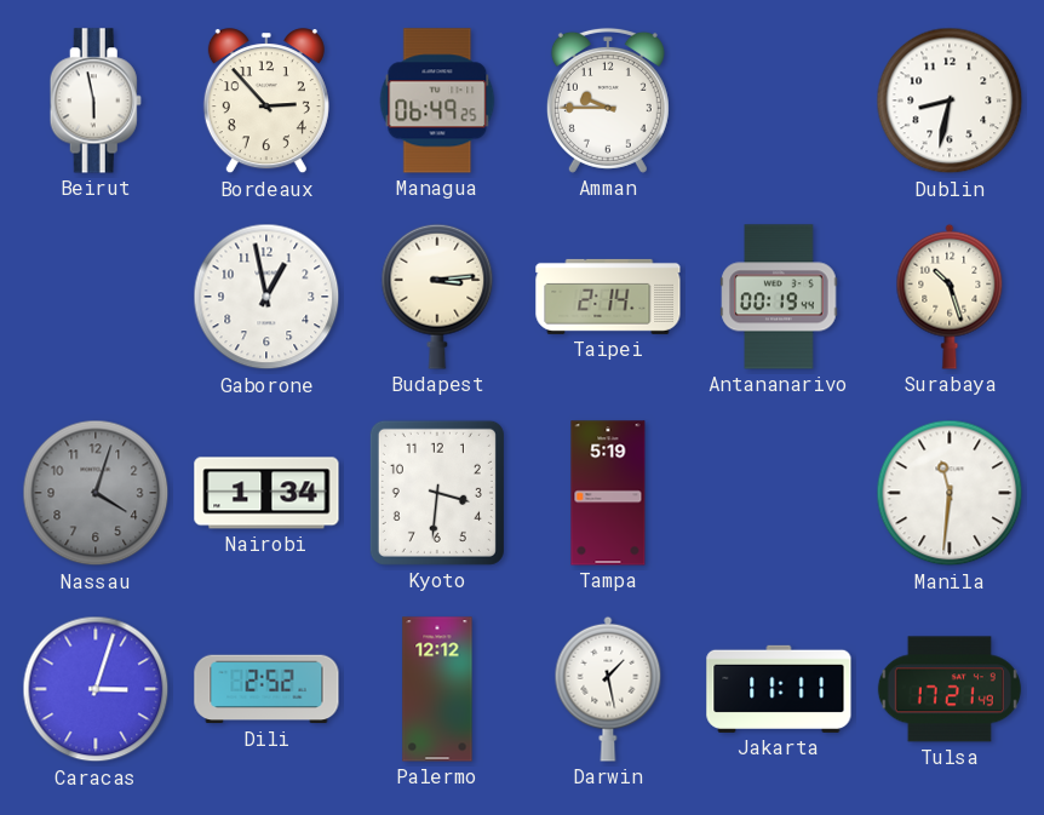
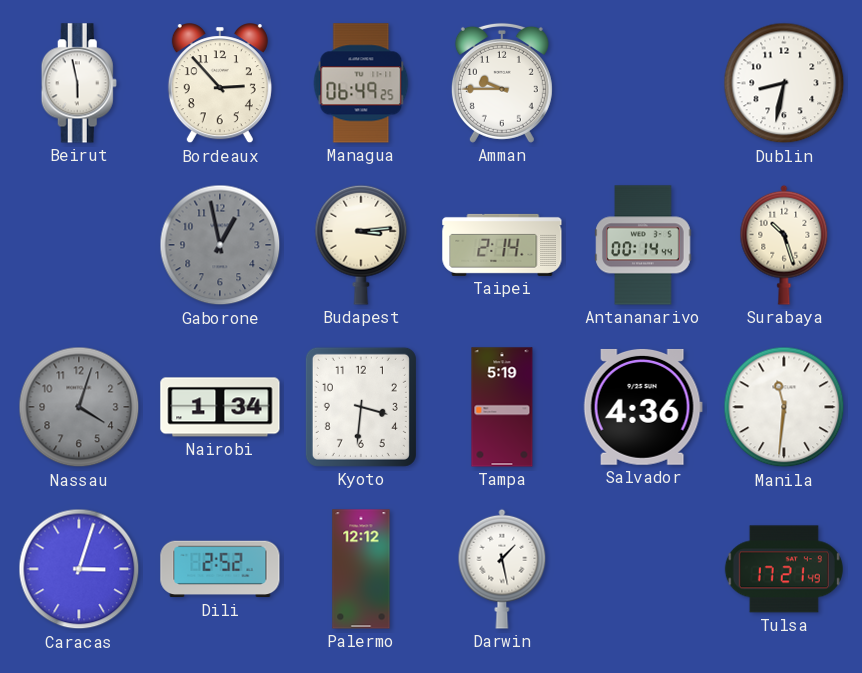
Gaborone dial: white -> grey
Antananarivo: 00:19 -> 00:14
Salvador: none -> 4:36
Jakarta: 11:11 -> none
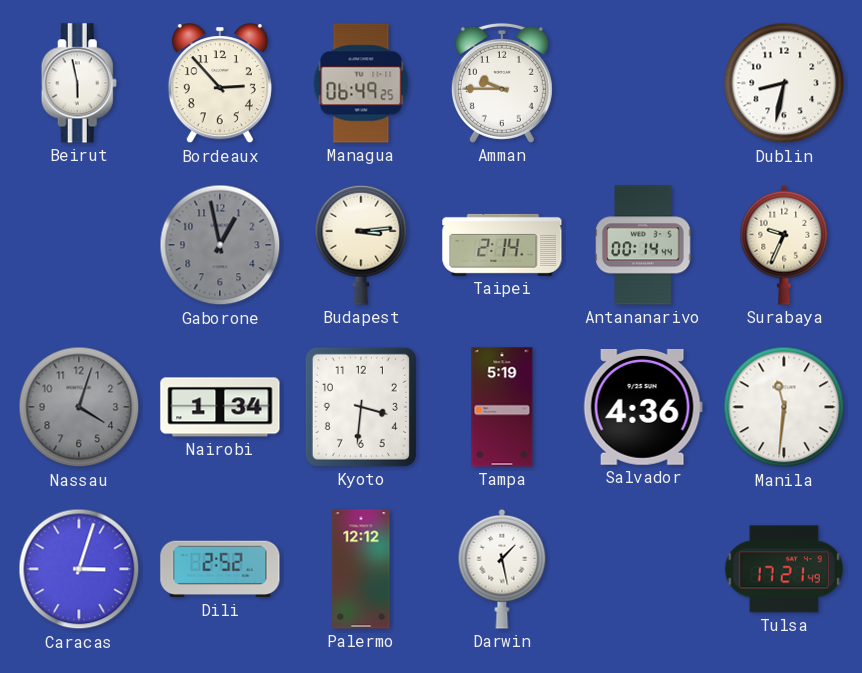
Surabaya: 10:27 -> 9:34
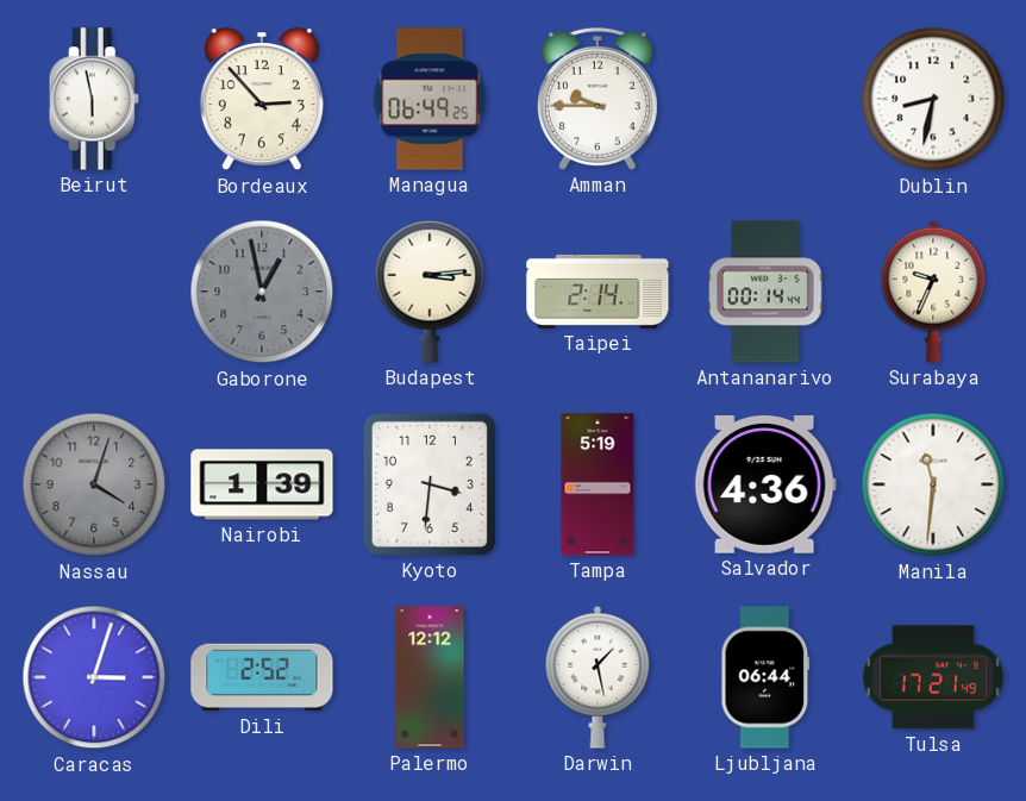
Nairobi: 1:34 -> 1:39
Ljubljana: none -> 06:44
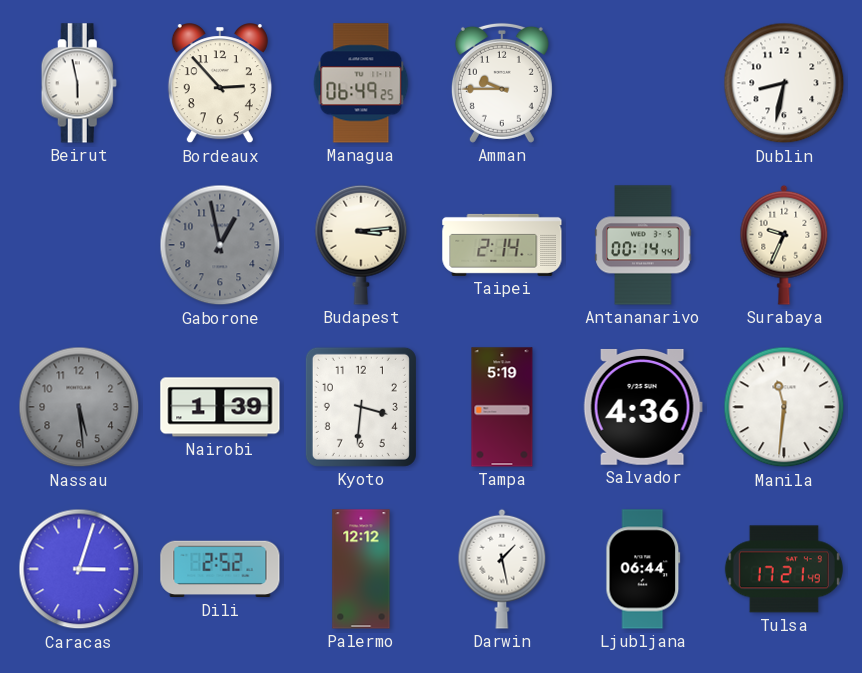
Nassau: 4:03 -> 5:29
